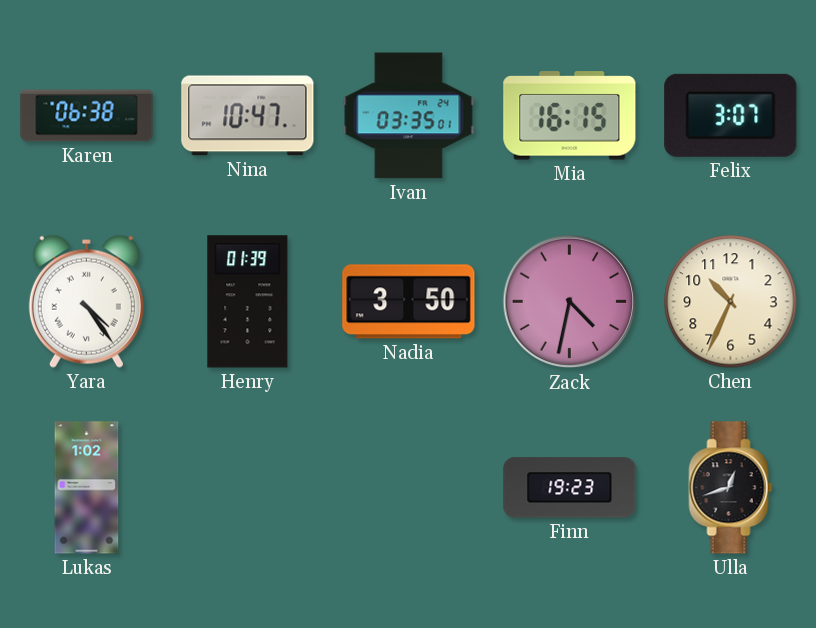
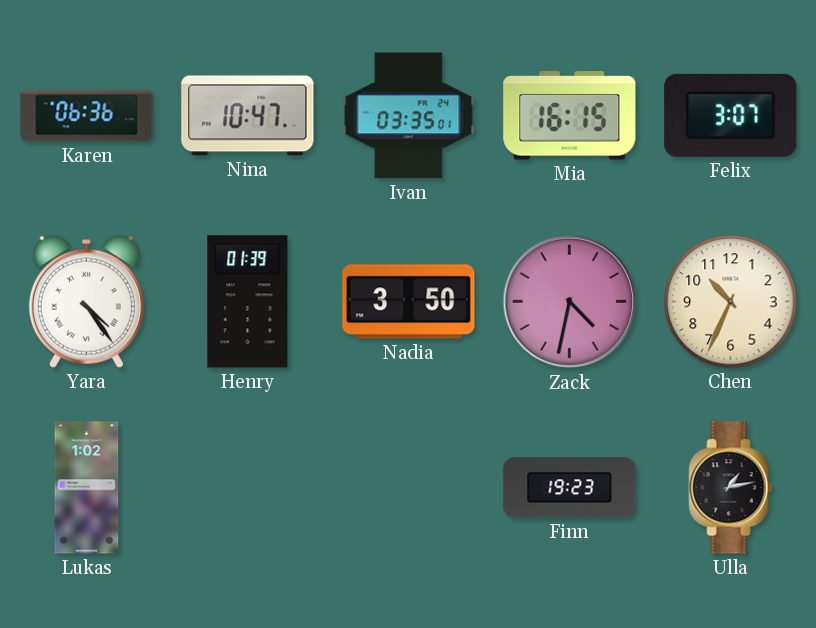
Karen: 06:38 -> 06:36
Ulla: 12:42 -> 1:13
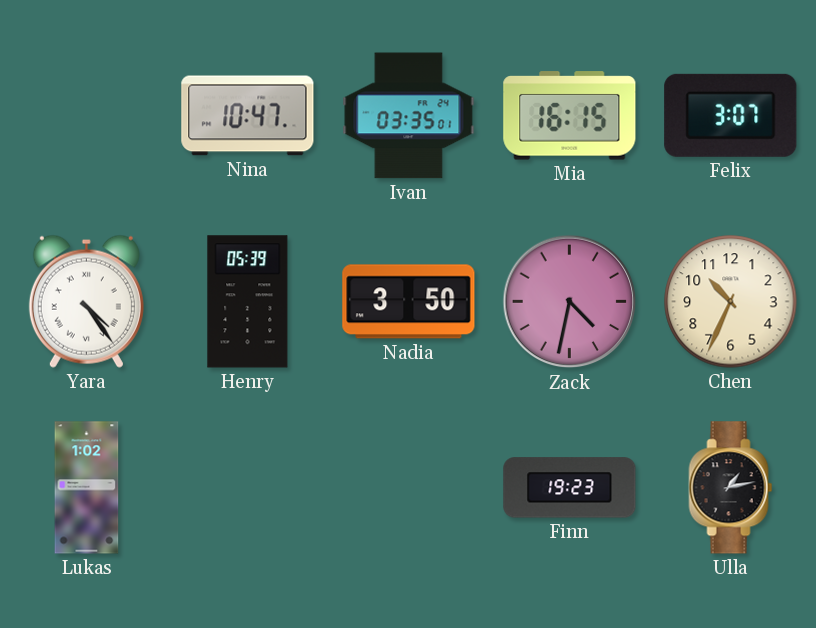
Karen: 06:36 -> none
Henry: 01:39 -> 05:39
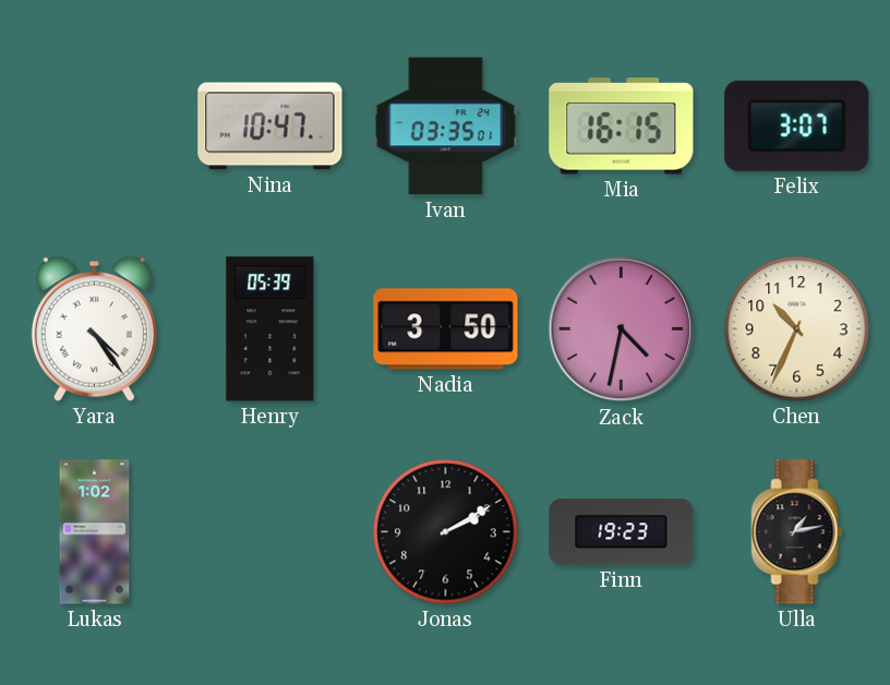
Jonas: none -> 2:10
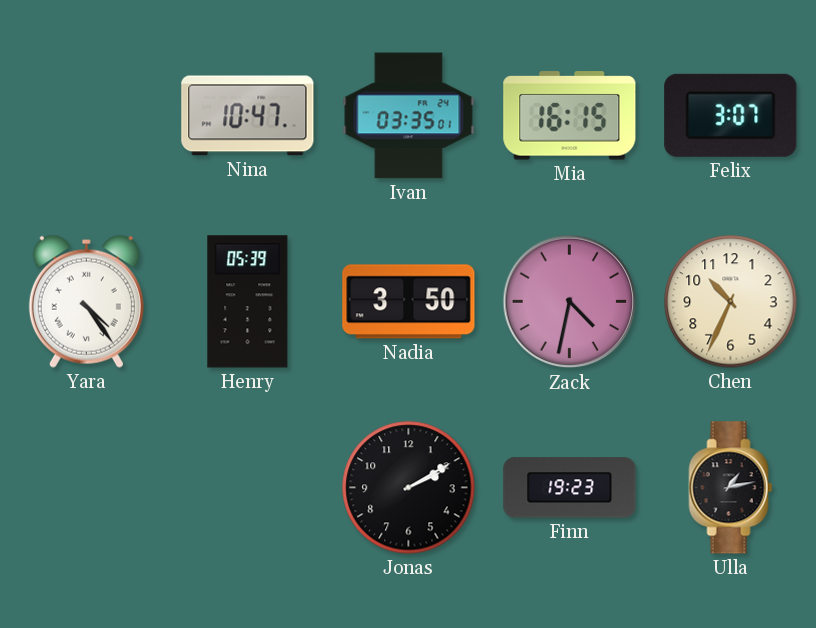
Lukas: 1:02 -> none
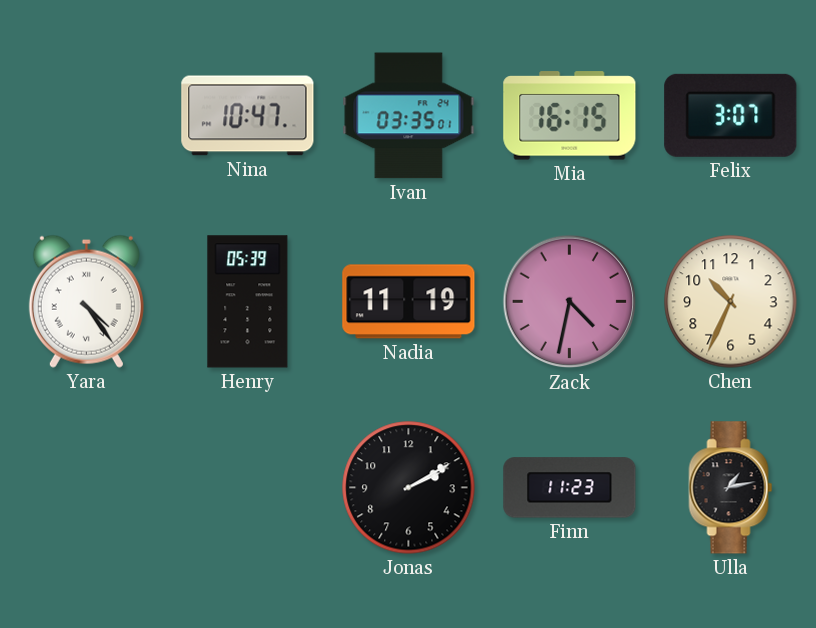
Nadia: 3:50 -> 11:19
Finn: 19:23 -> 11:23
